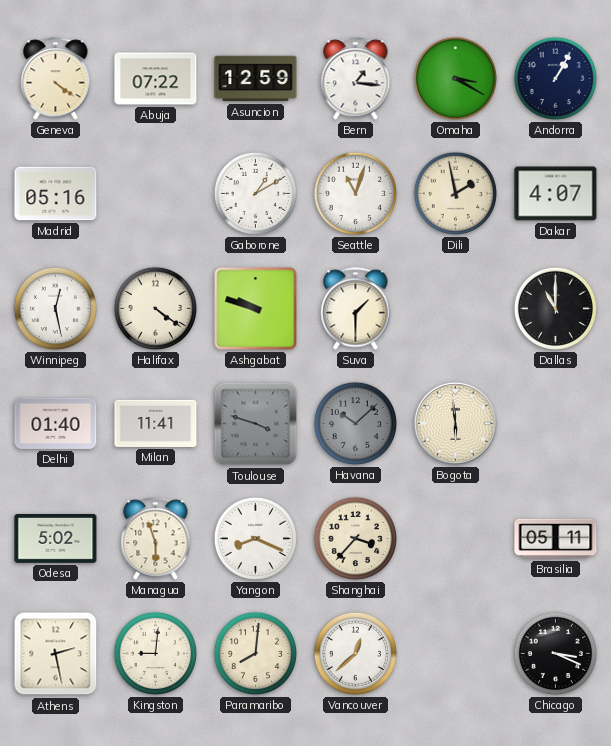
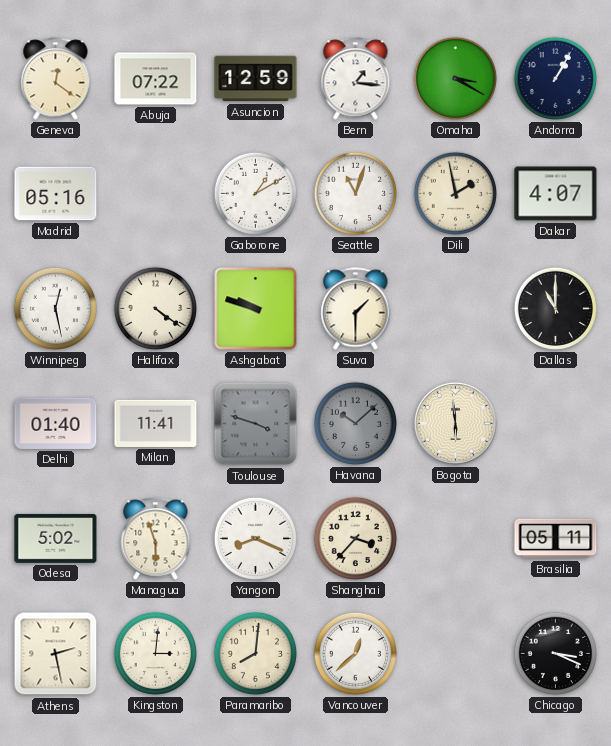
Geneva: 4:21 -> 12:21
Kingston: 9:01 -> 3:01
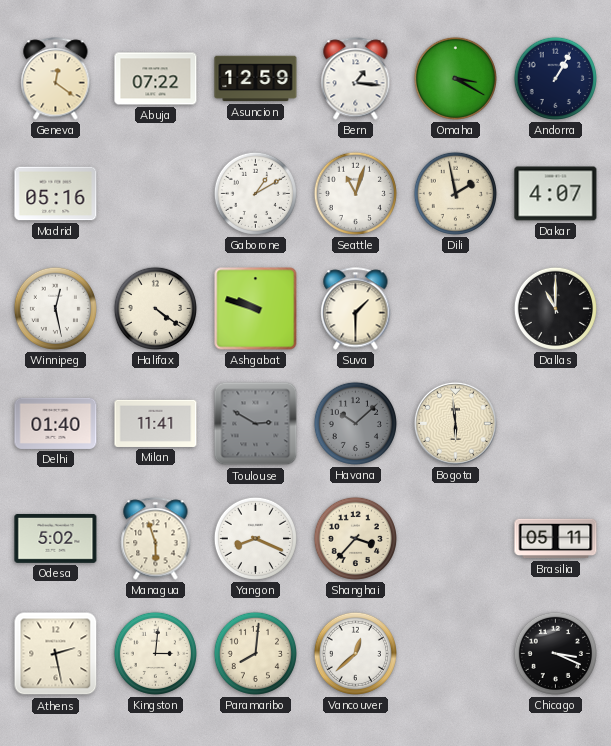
Toulouse: 3:48 -> 2:50
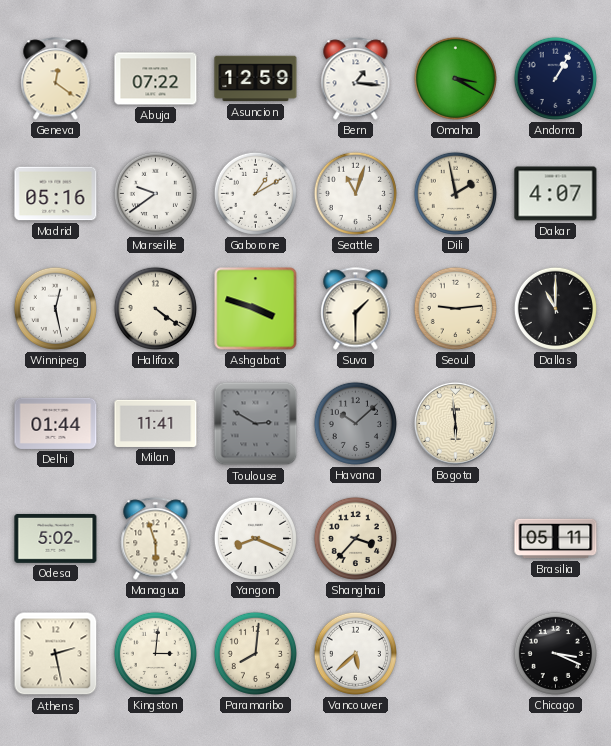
Marseille: none -> 9:39
Ashgabat: 9:48 -> 3:48
Seoul: none -> 9:14
Delhi: 01:40 -> 01:44
Vancouver: 12:38 -> 5:38
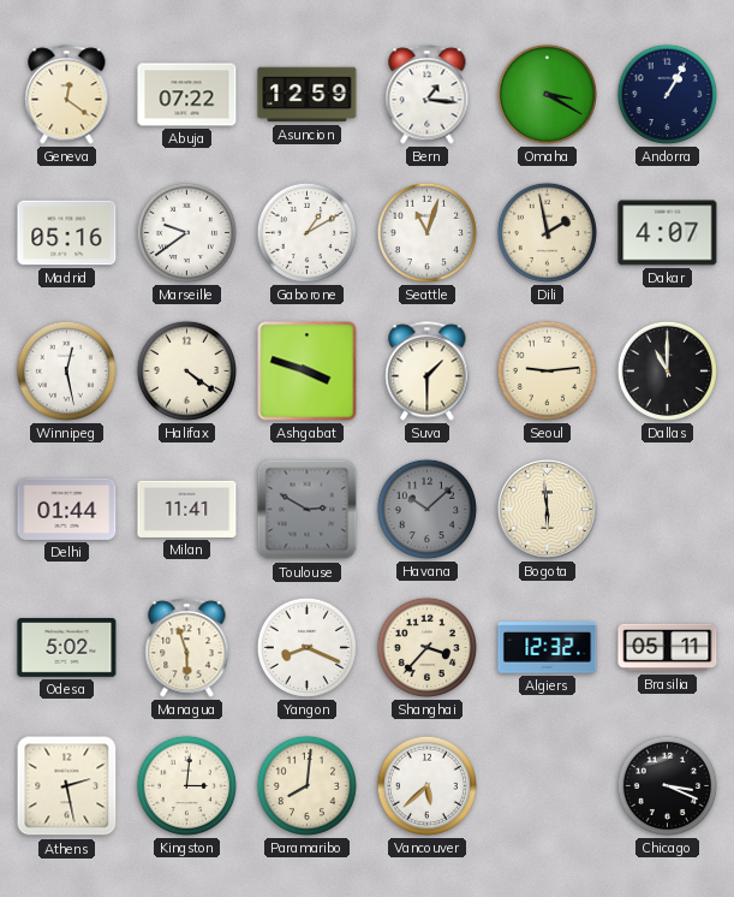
Algiers: none -> 12:32
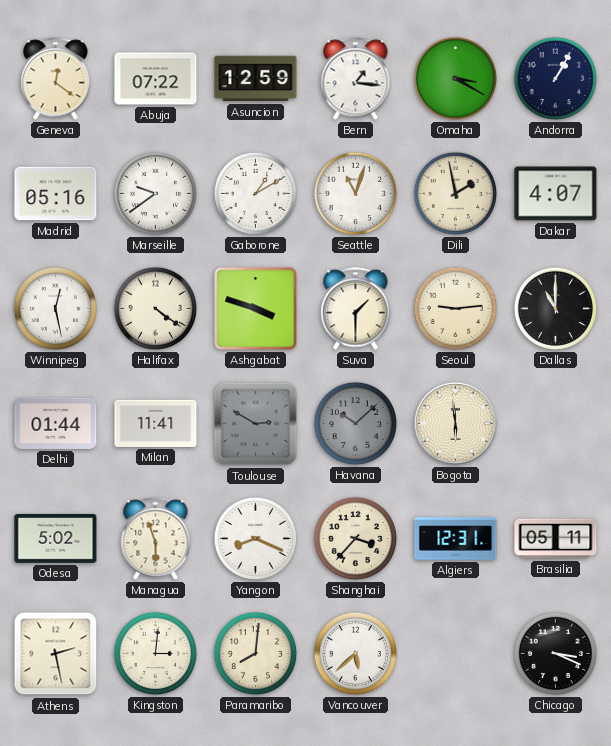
Algiers: 12:32 -> 12:31
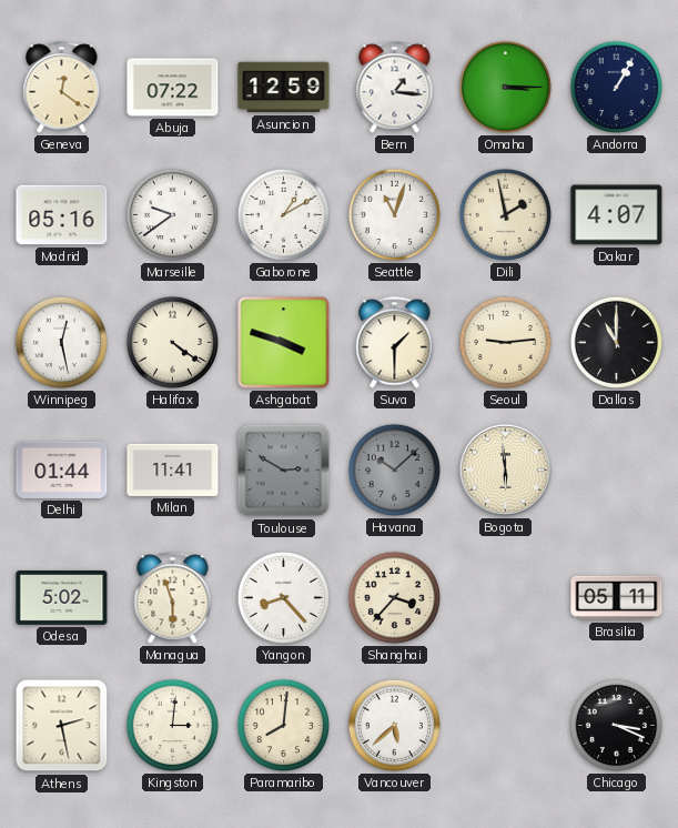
Omaha: 3:20 -> 3:15
Yangon: 8:19 -> 8:23
Algiers: 12:31 -> none
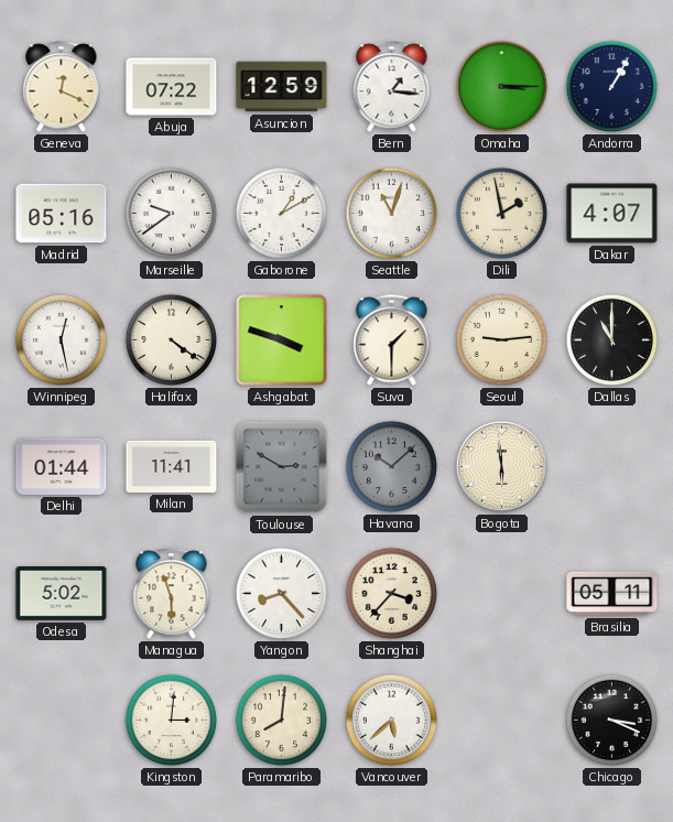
Geneva: 12:21 -> 12:19
Athens: 2:28 -> none
